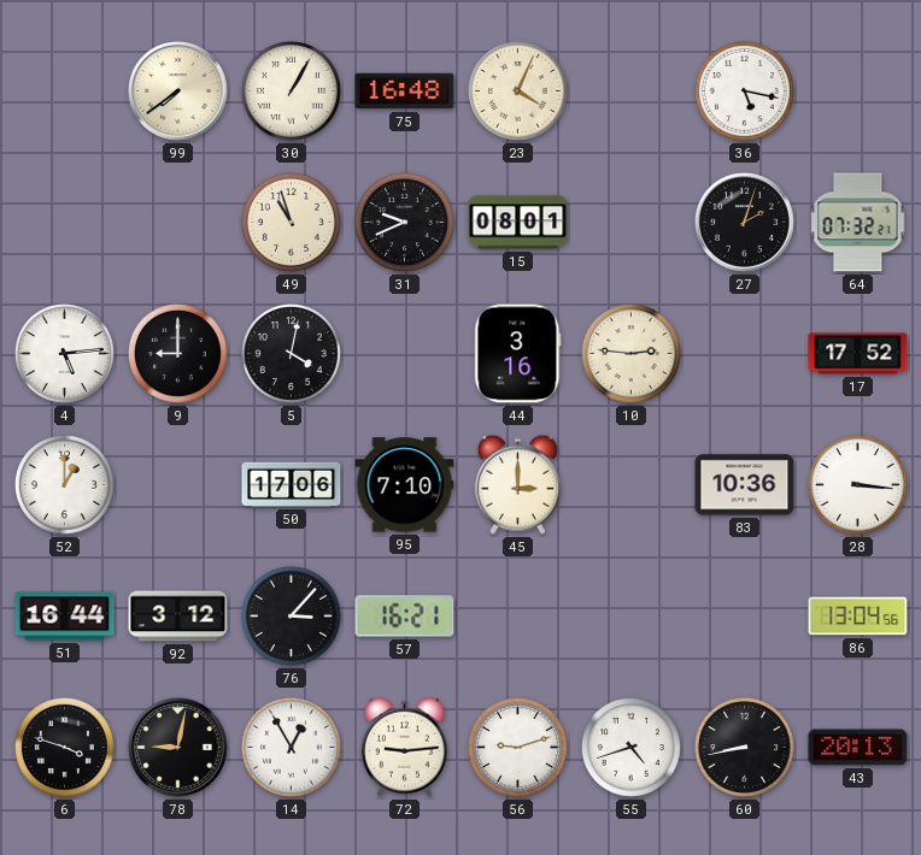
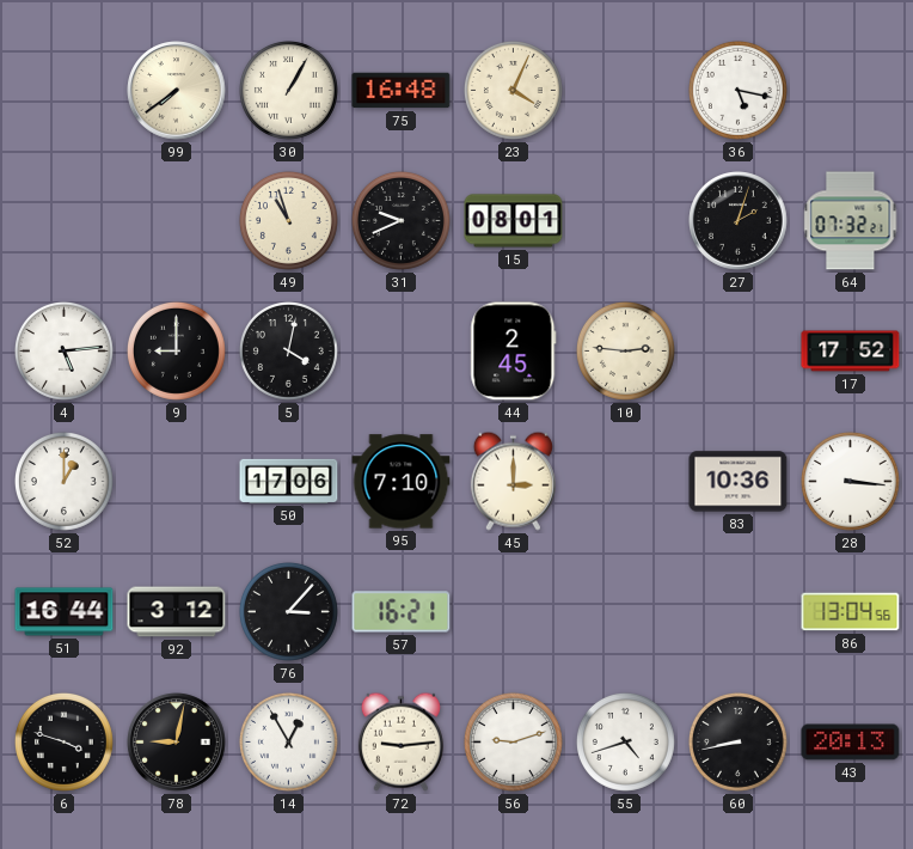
44: 3:16 -> 2:45
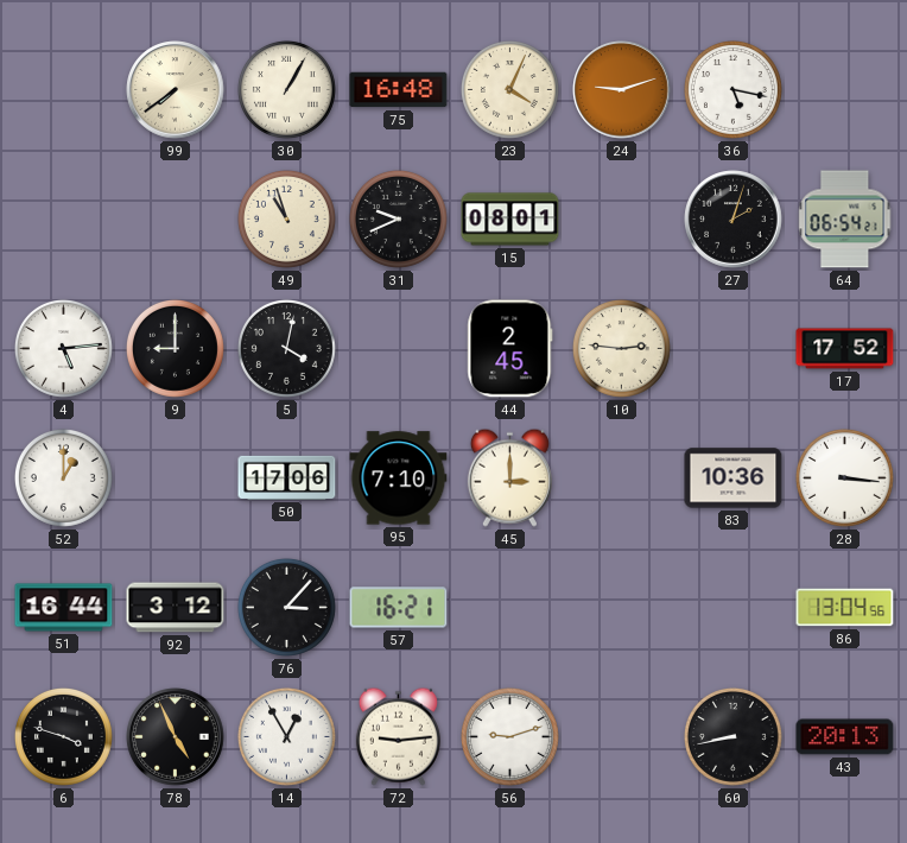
24: none -> 9:12
64: 07:32 -> 06:54
78: 9:02 -> 4:56
55: 4:42 -> none
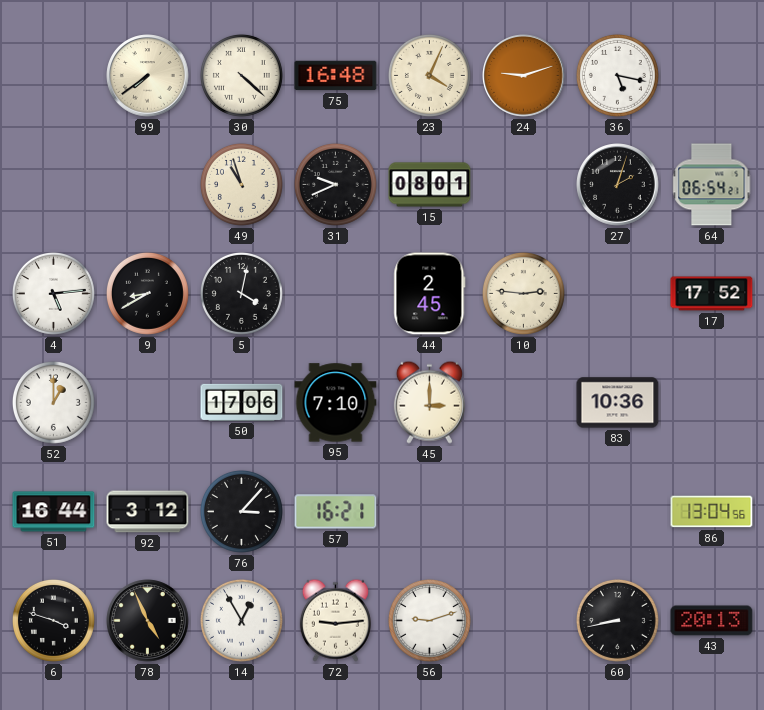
30: 1:05 -> 4:22
9: 9:00 -> 8:40
28: 3:16 -> none
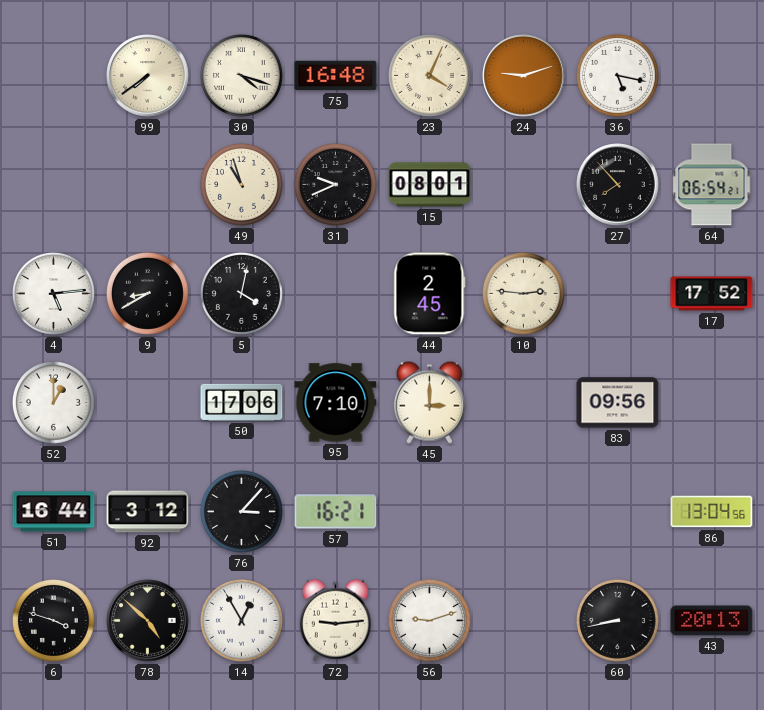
30: 4:22 -> 4:18
27: 2:03 -> 7:53
83: 10:36 -> 09:56
78: 4:56 -> 4:52
